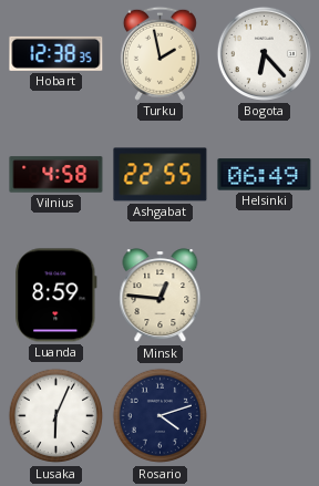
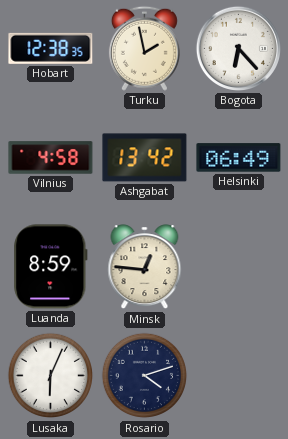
Ashgabat: 22:55 -> 13:42
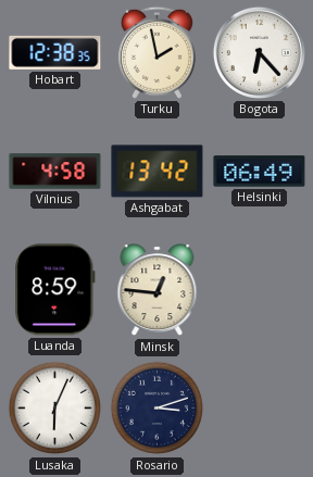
Rosario: 4:12 -> 3:12
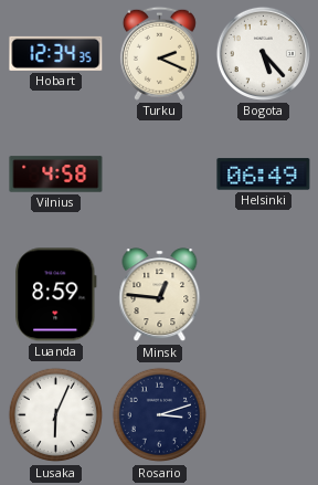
Hobart: 12:38 -> 12:34
Turku: 1:58 -> 2:19
Bogota: 6:23 -> 5:23
Ashgabat: 13:42 -> none
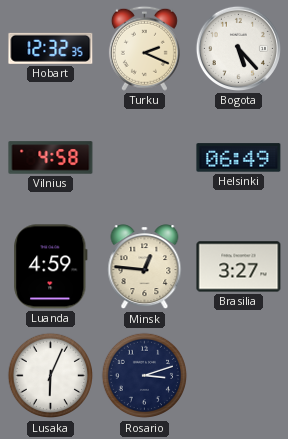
Hobart: 12:34 -> 12:32
Luanda: 8:59 -> 4:59
Brasilia: none -> 3:27
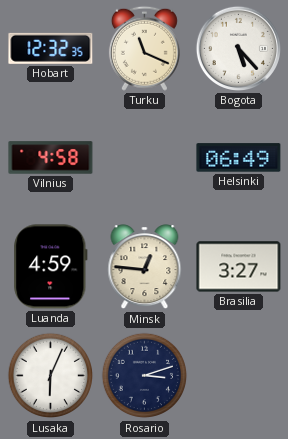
Turku: 2:19 -> 11:19
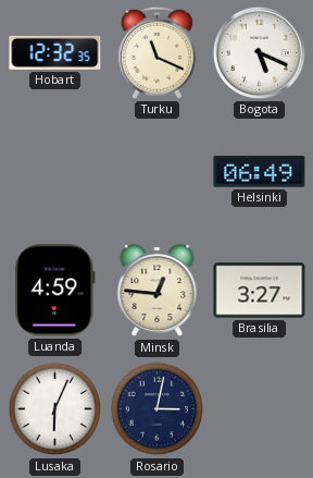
Bogota: 5:23 -> 5:19
Vilnius: 4:58 -> none
Rosario: 3:12 -> 3:02
